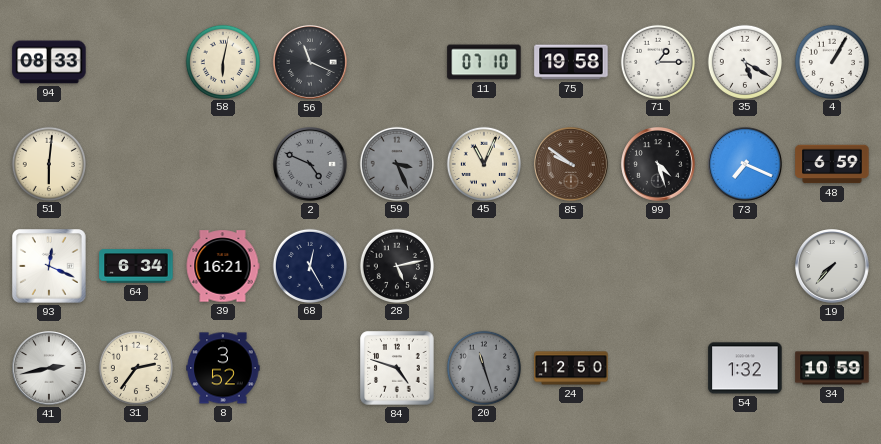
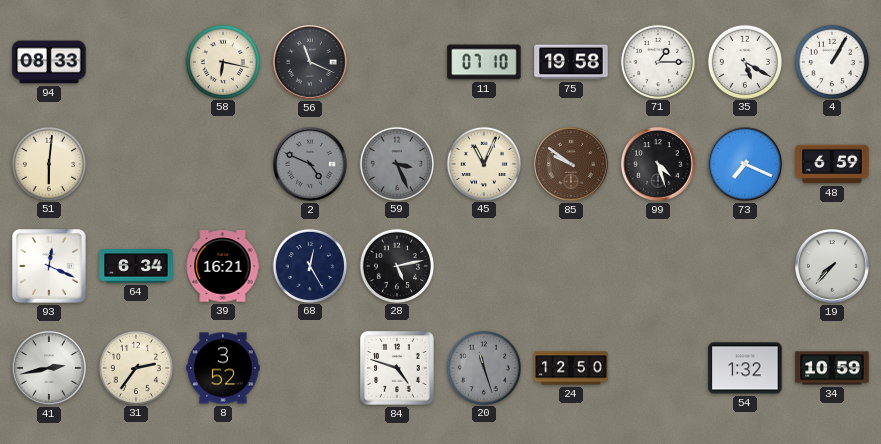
58: 6:02 -> 6:17
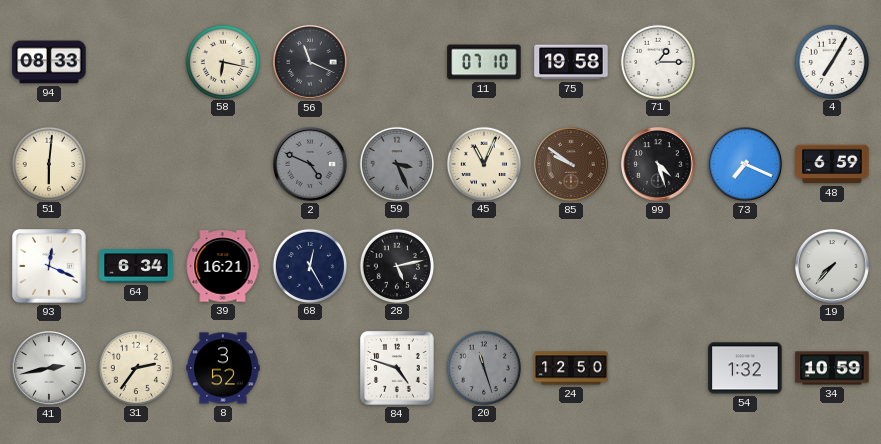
35: 5:20 -> none
4: 1:05 -> 7:05
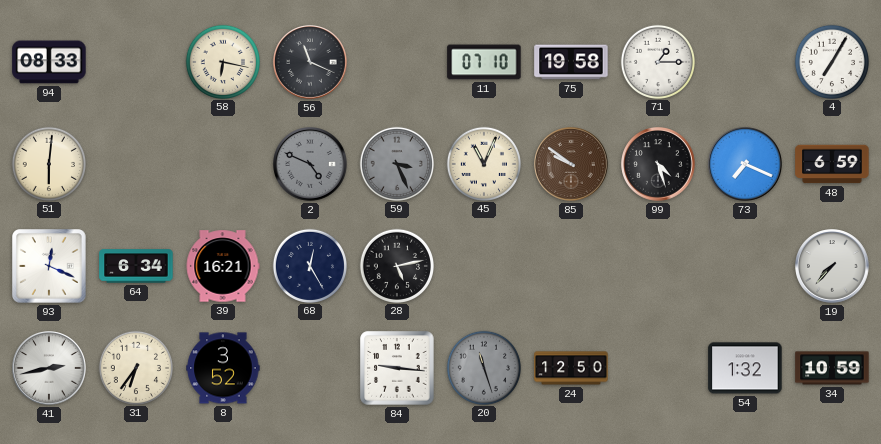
31: 2:36 -> 6:36
84: 4:48 -> 9:16
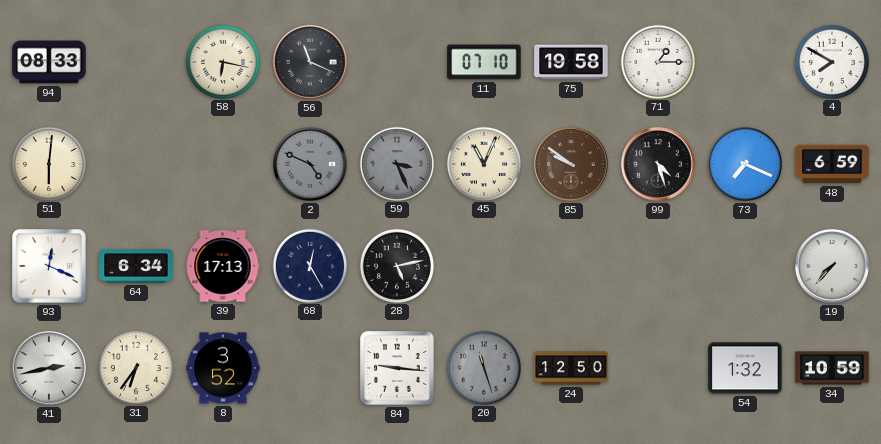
4: 7:05 -> 7:50
39: 16:21 -> 17:13
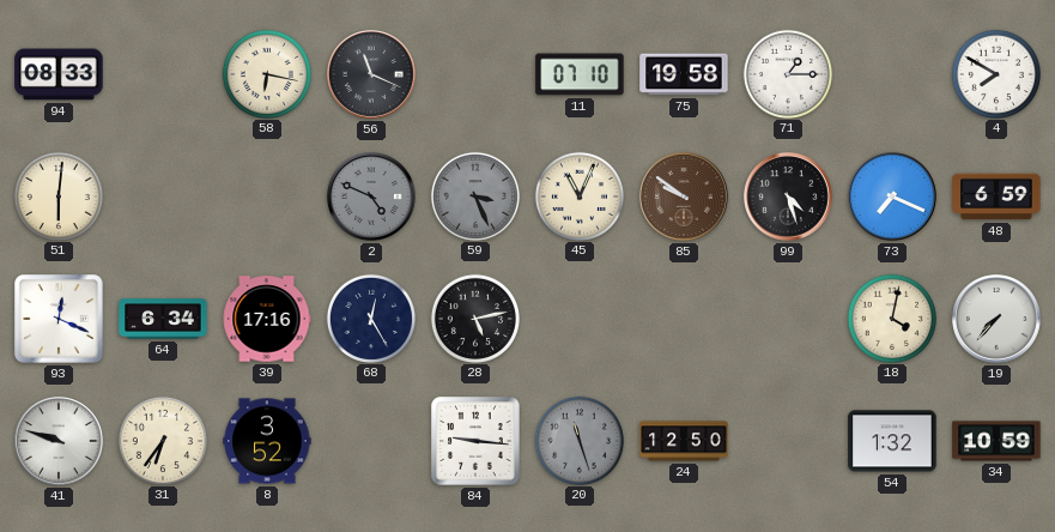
39: 17:13 -> 17:16
18: none -> 4:02
41: 2:43 -> 9:48
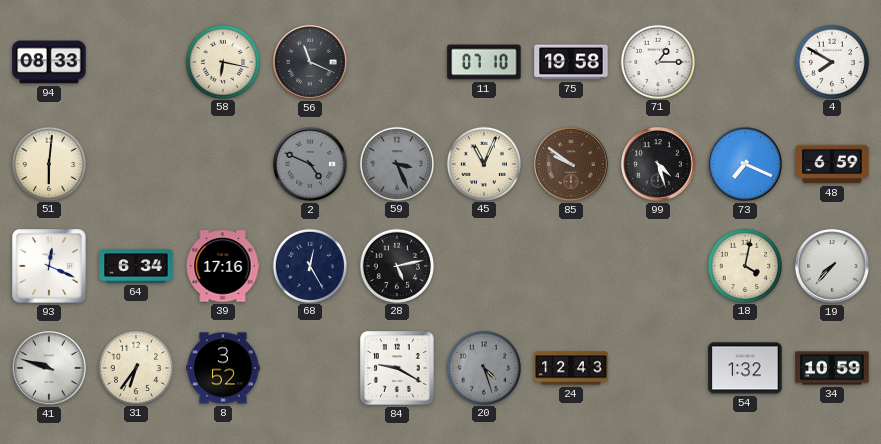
84: 9:16 -> 9:20
20: 11:27 -> 4:27
24: 12:50 -> 12:43
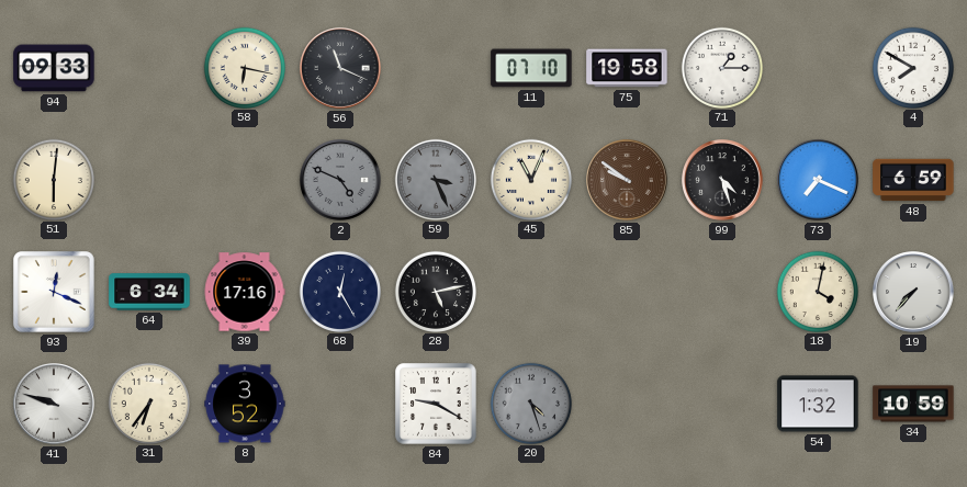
94: 08:33 -> 09:33
24: 12:43 -> none
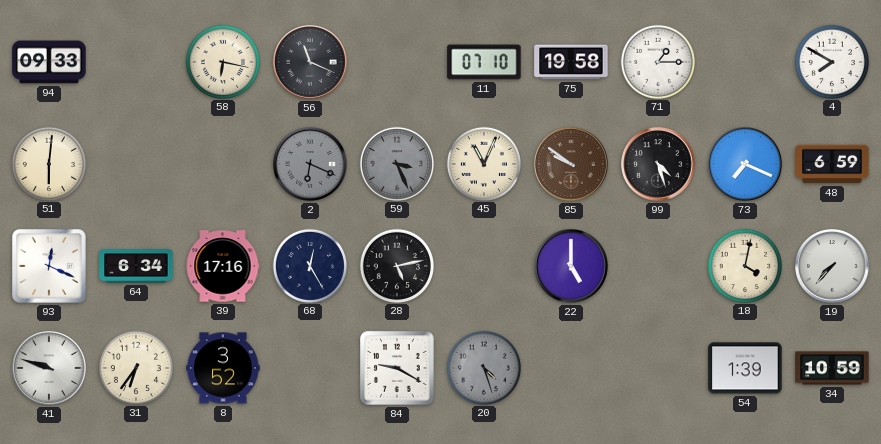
2: 4:49 -> 6:19
22: none -> 5:00
54: 1:32 -> 1:39
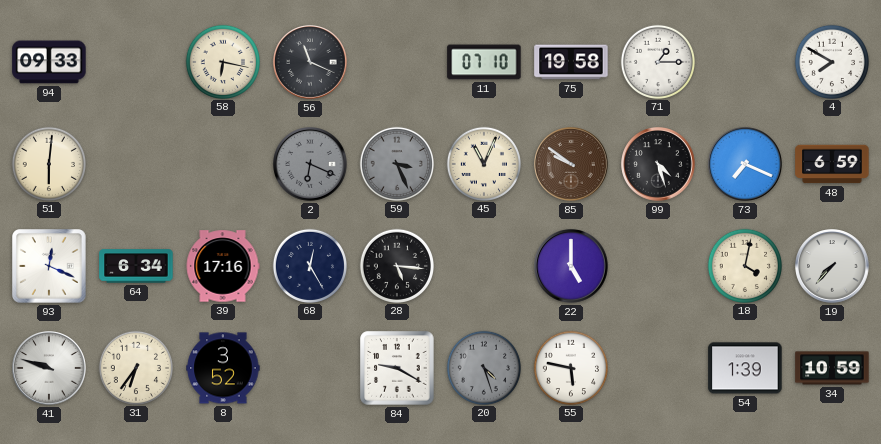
28: 5:13 -> 5:16
55: none -> 5:47
